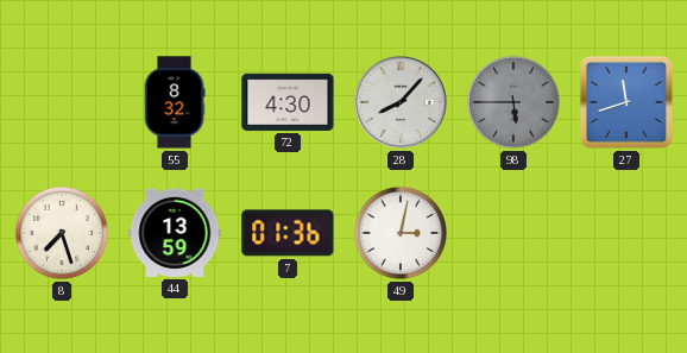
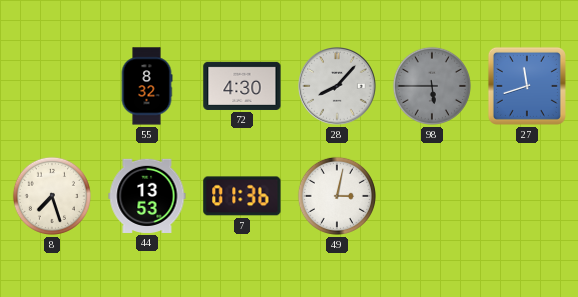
44: 13:59 -> 13:53
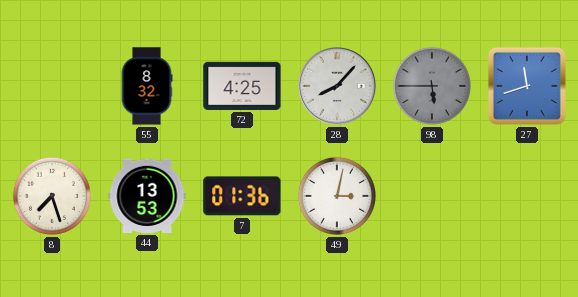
72: 4:30 -> 4:25
